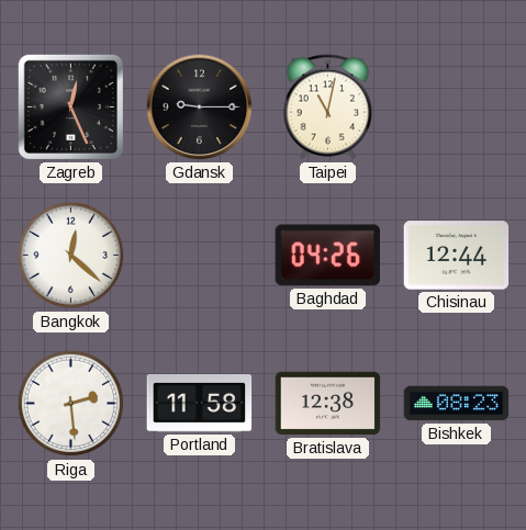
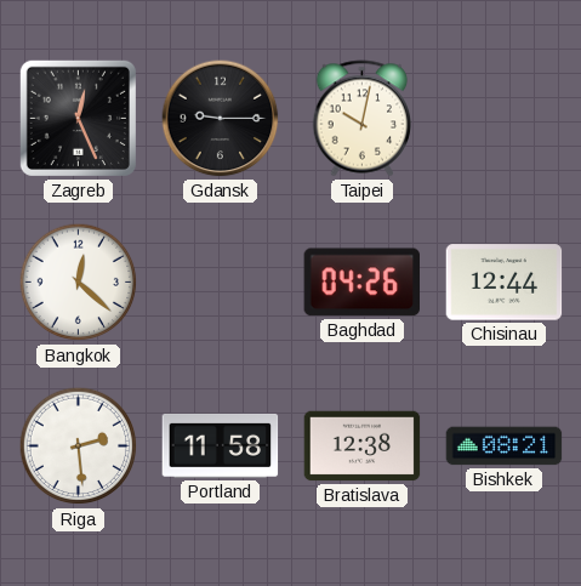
Taipei: 11:02 -> 10:02
Bishkek: 08:23 -> 08:21
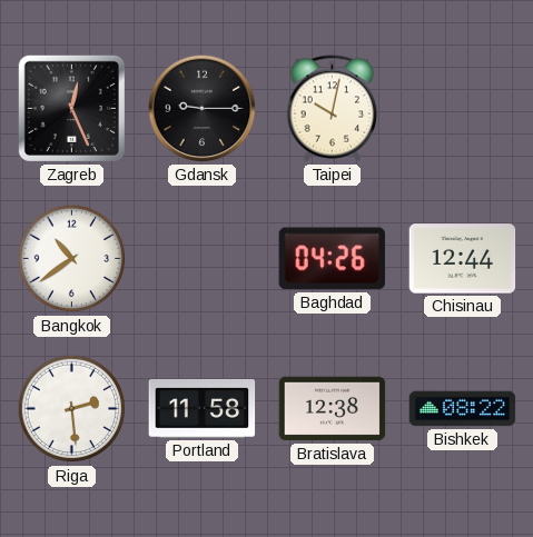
Bangkok: 12:22 -> 10:39
Bishkek: 08:21 -> 08:22
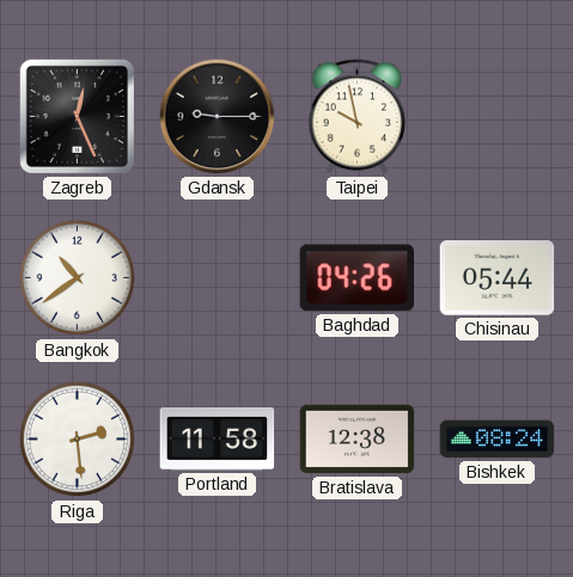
Taipei: 10:02 -> 9:58
Chisinau: 12:44 -> 05:44
Bishkek: 08:22 -> 08:24
